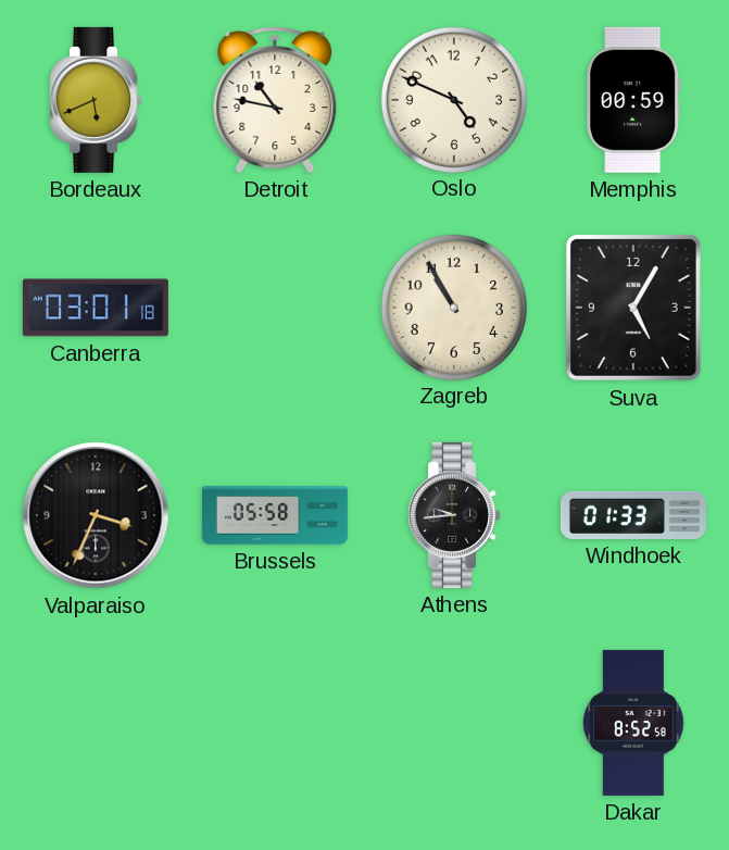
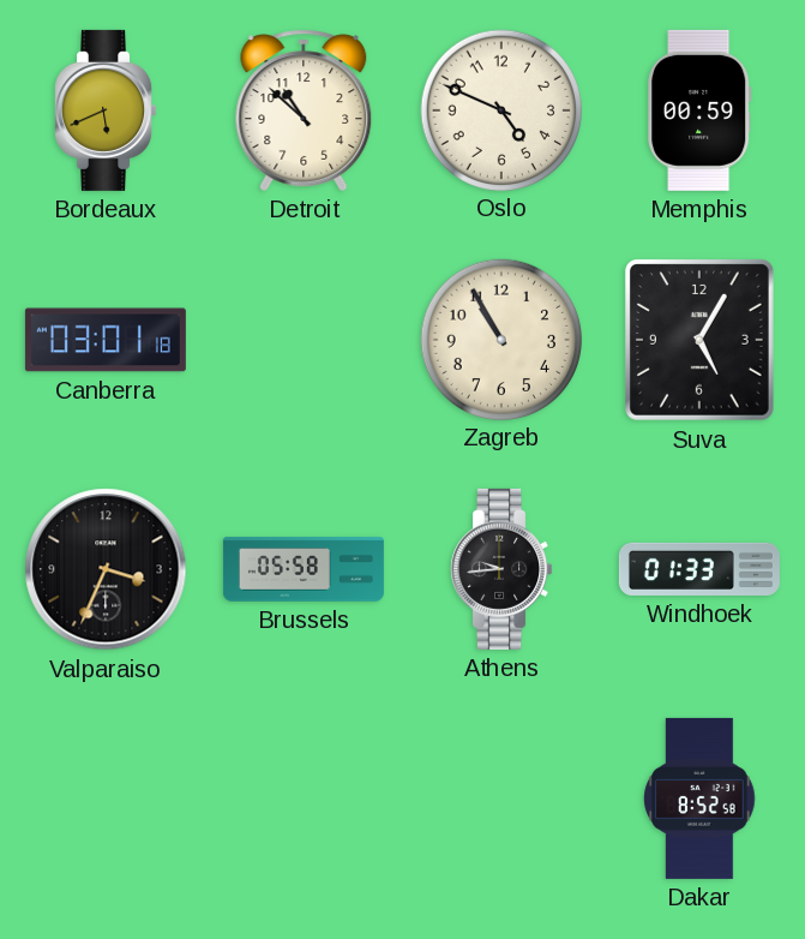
Detroit: 10:47 -> 10:52
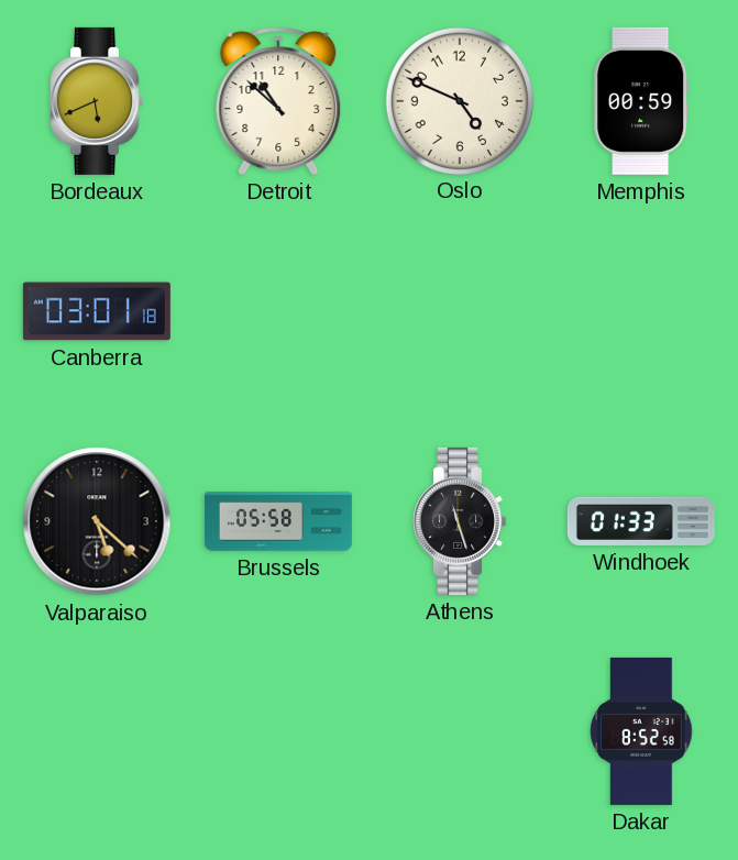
Zagreb: 10:55 -> none
Suva: 5:05 -> none
Valparaiso: 3:34 -> 5:22
Athens: 9:44 -> 11:27
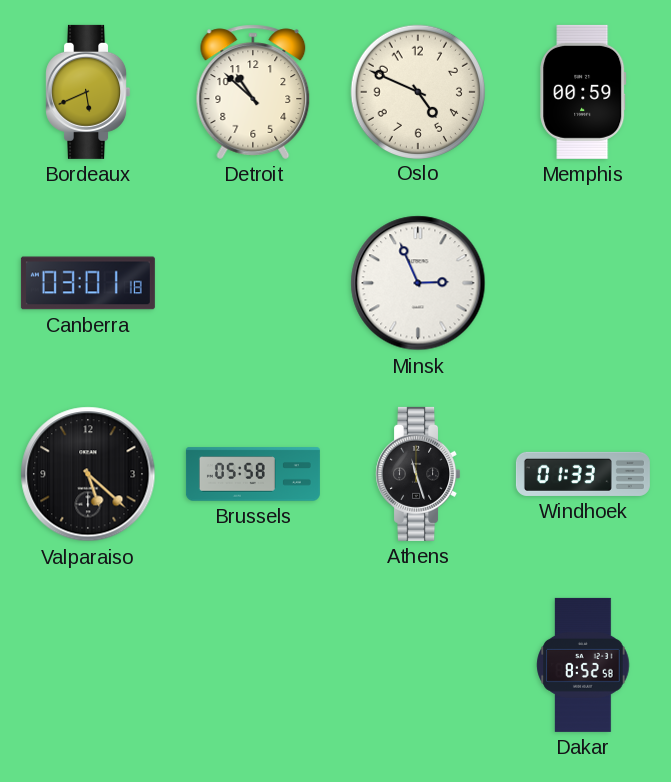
Minsk: none -> 2:56
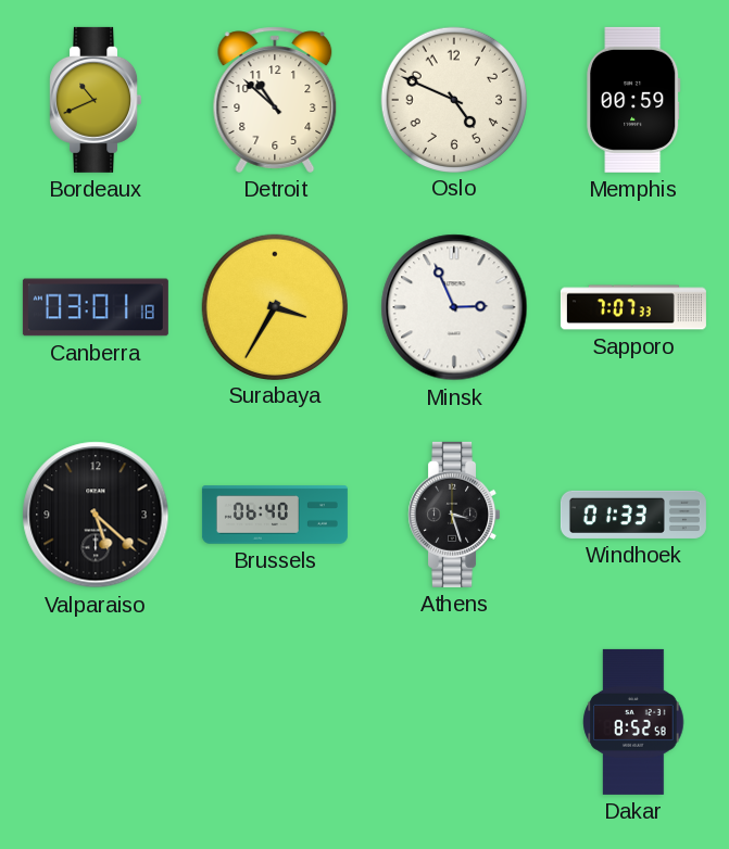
Bordeaux: 5:41 -> 10:41
Surabaya: none -> 3:35
Sapporo: none -> 7:07
Brussels: 05:58 -> 06:40
Athens: 11:27 -> 3:27
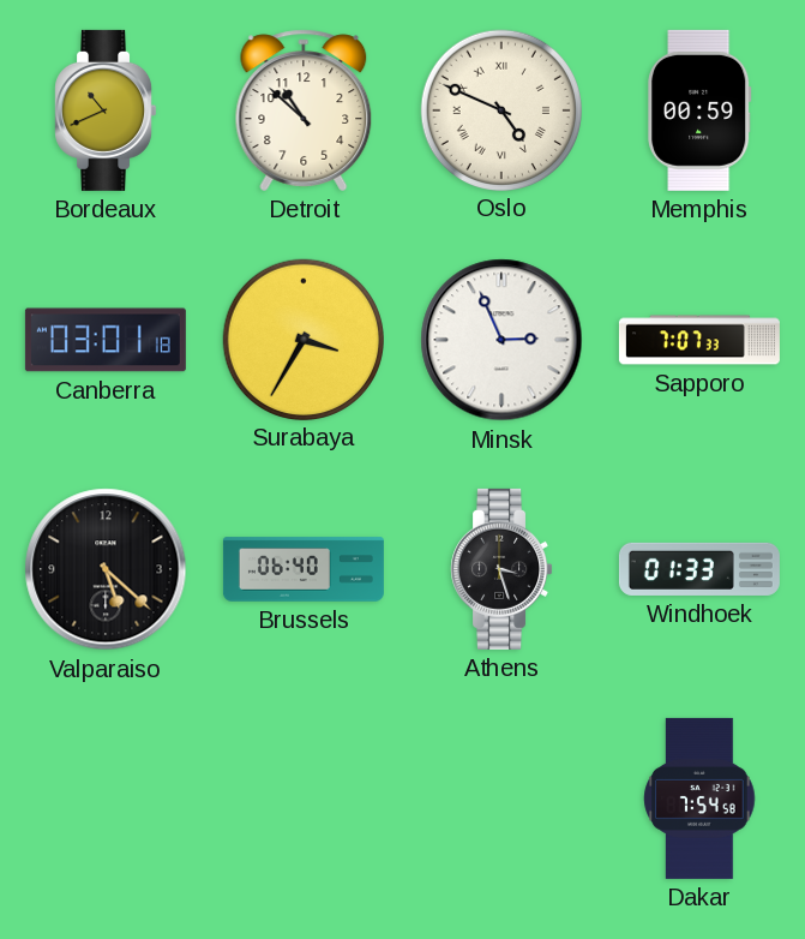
Oslo numerals: Arabic -> Roman
Dakar: 8:52 -> 7:54
